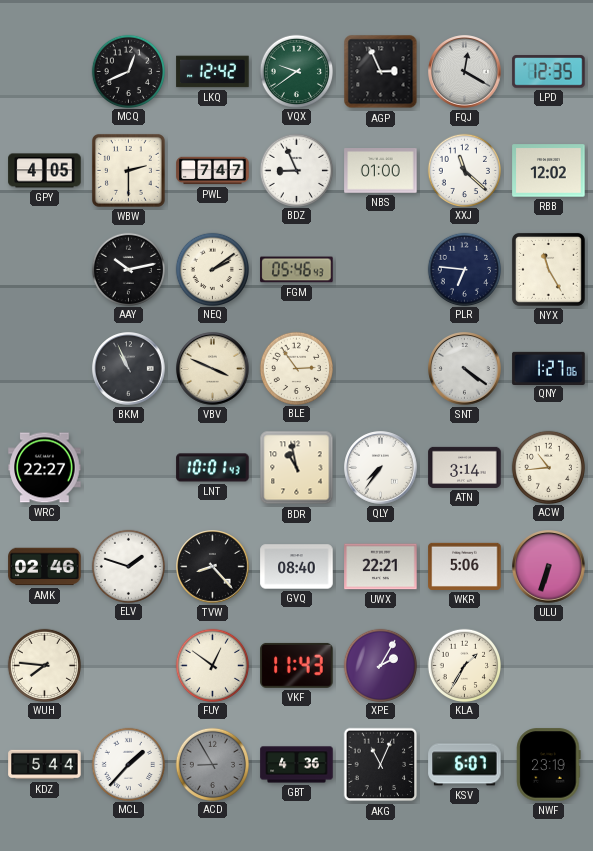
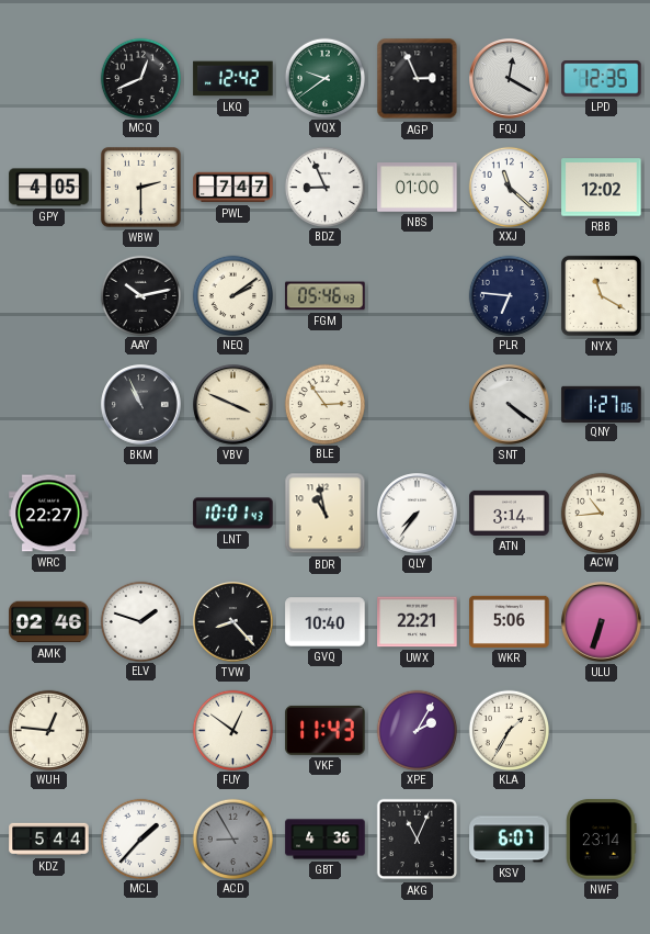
NYX: 11:25 -> 11:20
GVQ: 08:40 -> 10:40
WUH: 7:46 -> 12:46
NWF: 23:19 -> 23:14
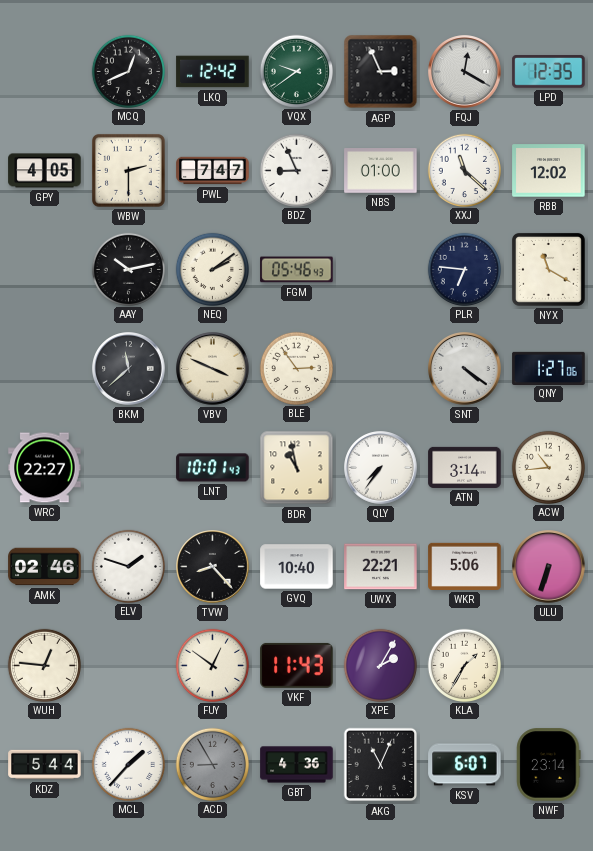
BKM: 10:56 -> 11:38
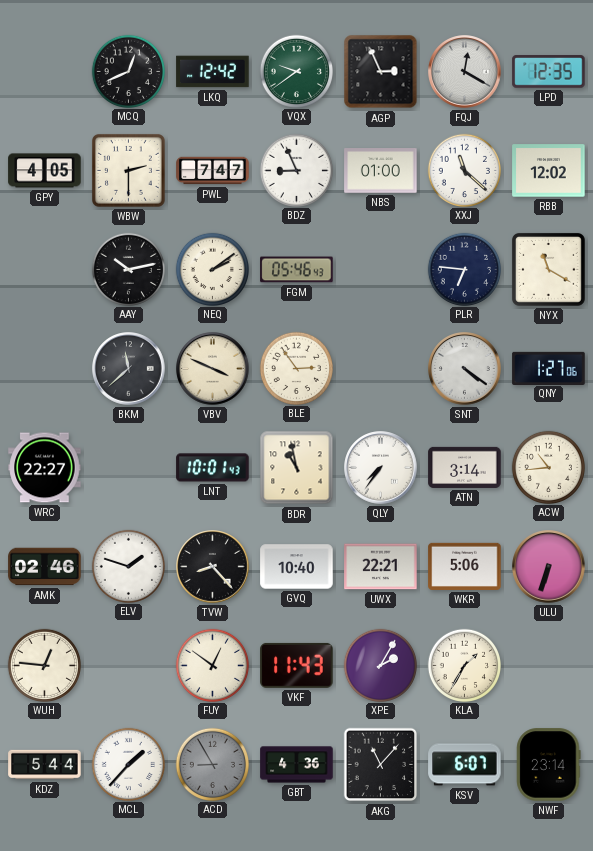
AKG: 11:04 -> 11:07
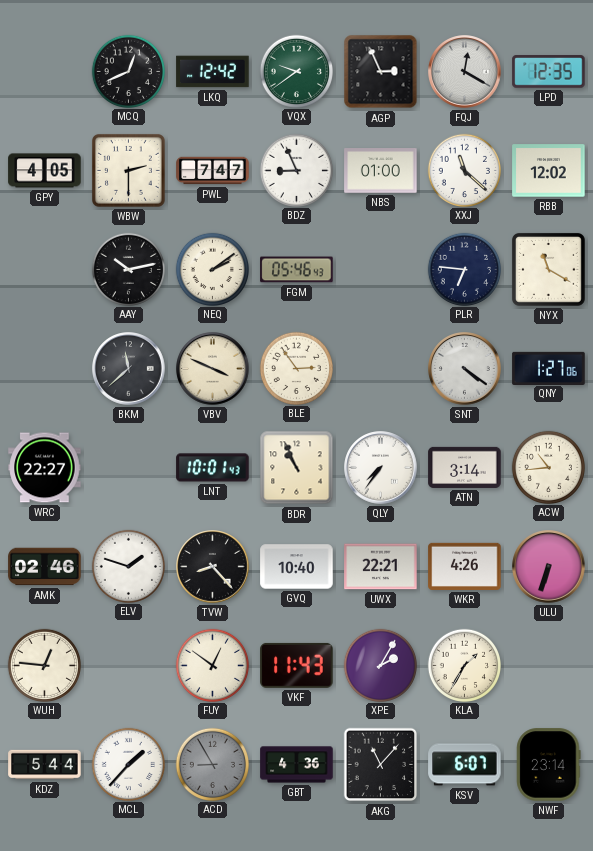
BDR: 10:58 -> 10:56
WKR: 5:06 -> 4:26
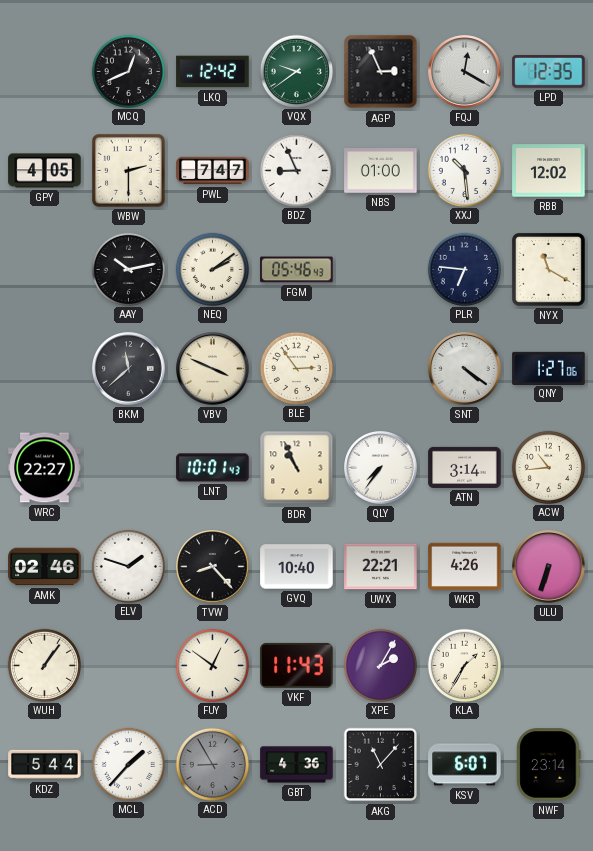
XXJ: 11:22 -> 10:29
WUH: 12:46 -> 1:06
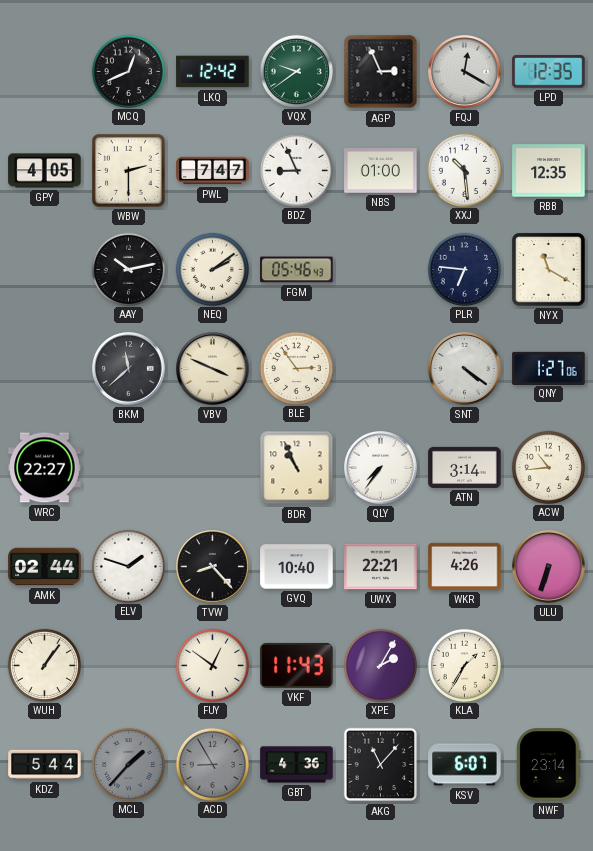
RBB: 12:02 -> 12:35
LNT: 10:01 -> none
AMK: 02:46 -> 02:44
MCL dial: white -> grey
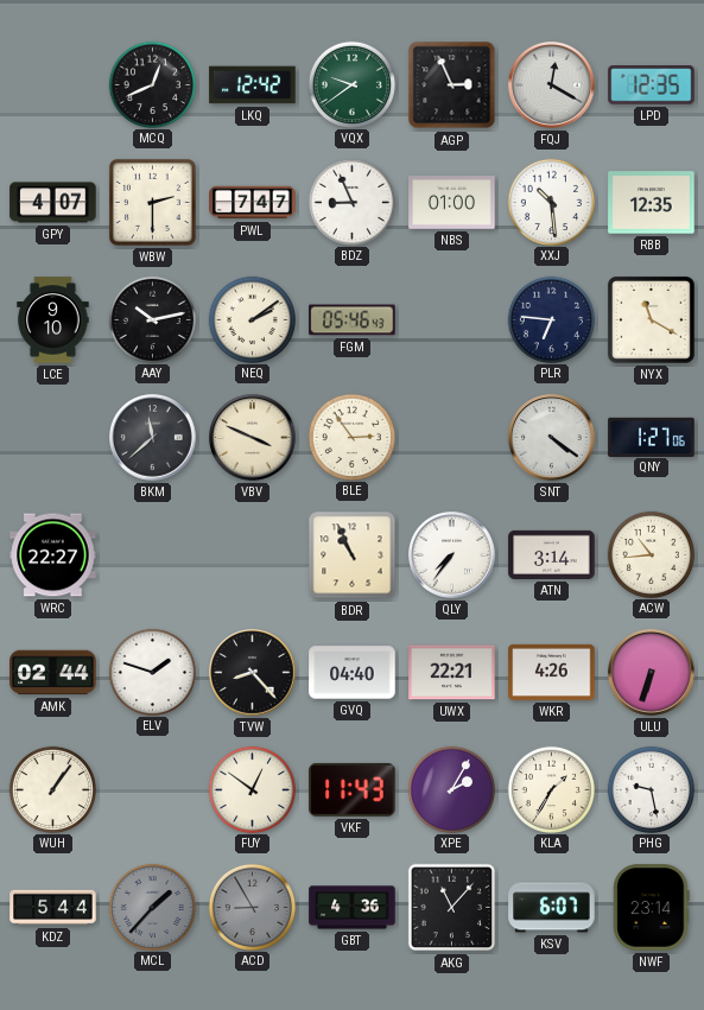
GPY: 4:05 -> 4:07
LCE: none -> 9:10
GVQ: 10:40 -> 04:40
PHG: none -> 9:28
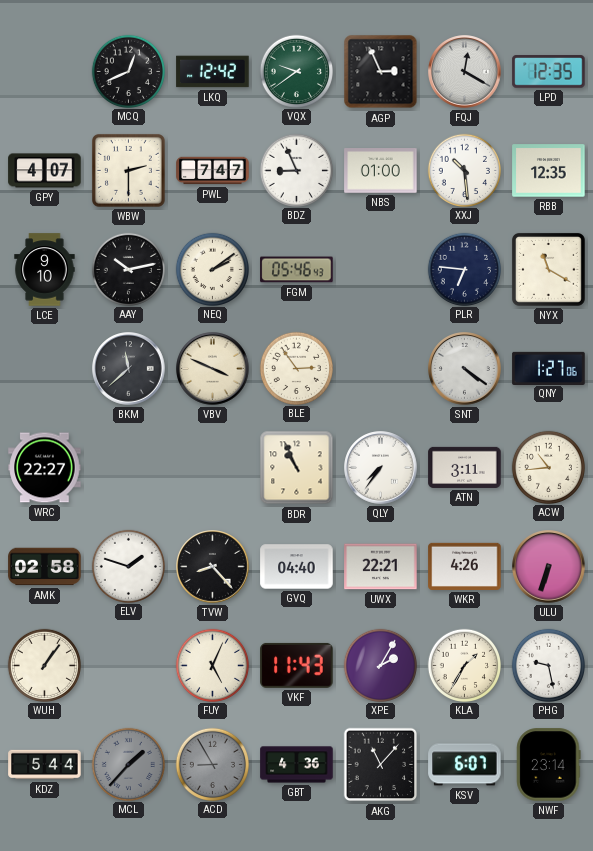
ATN: 3:14 -> 3:11
AMK: 02:44 -> 02:58
FUY: 12:51 -> 5:04
